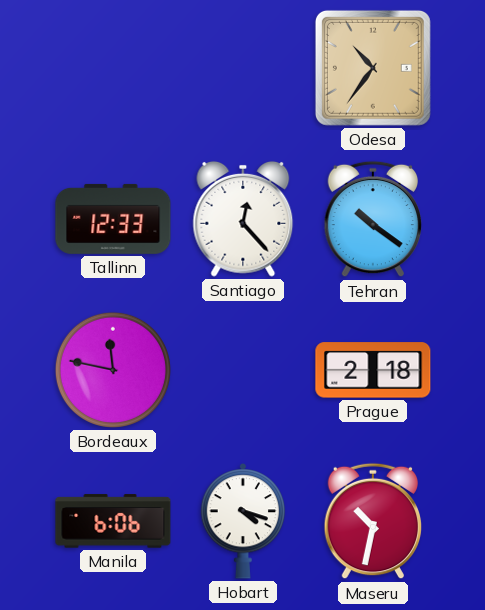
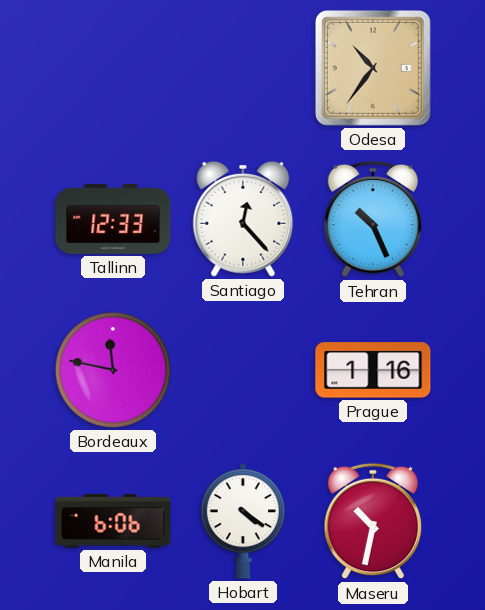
Tehran: 10:21 -> 10:26
Prague: 2:18 -> 1:16
Hobart: 4:18 -> 4:21
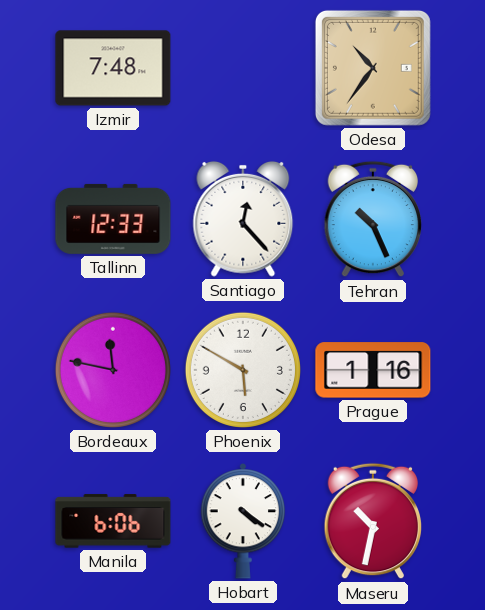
Izmir: none -> 7:48
Phoenix: none -> 5:50
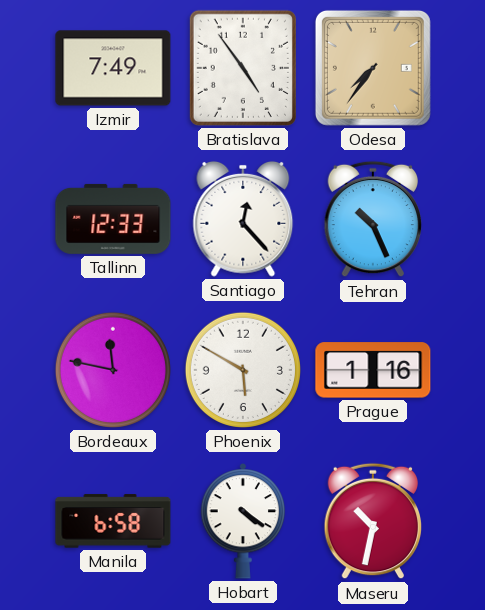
Izmir: 7:48 -> 7:49
Bratislava: none -> 4:54
Odesa: 10:36 -> 7:36
Manila: 6:06 -> 6:58
